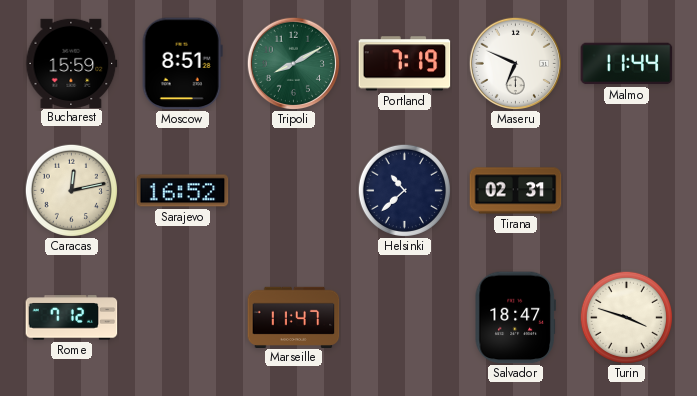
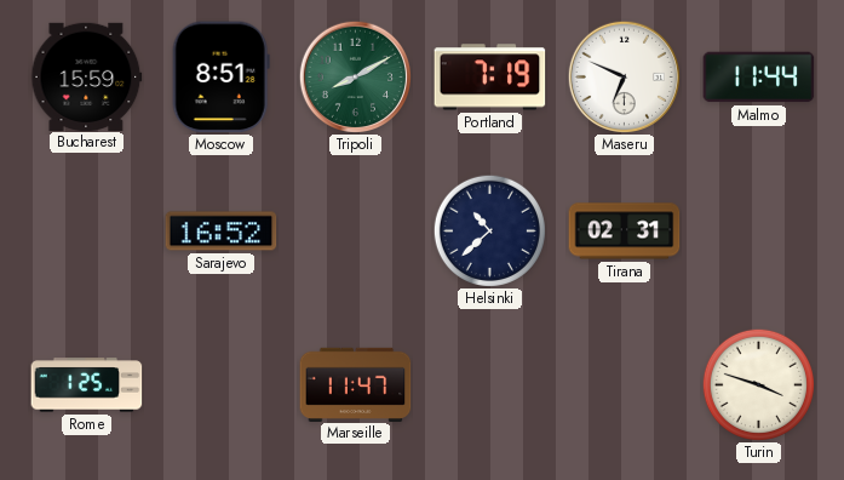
Caracas: 12:13 -> none
Rome: 7:12 -> 1:25
Salvador: 18:47 -> none
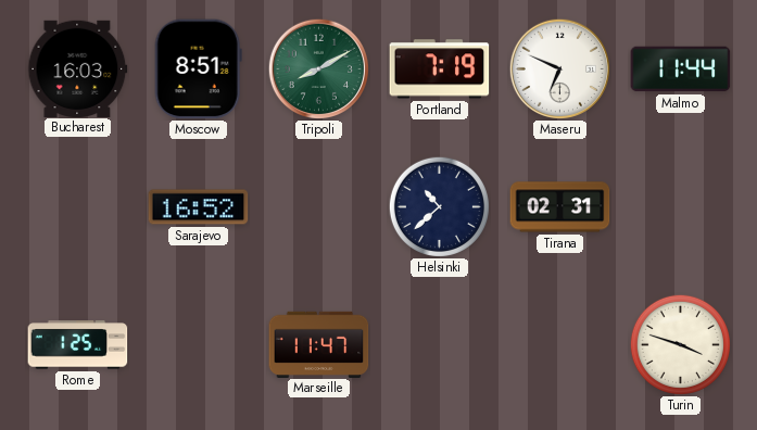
Bucharest: 15:59 -> 16:03
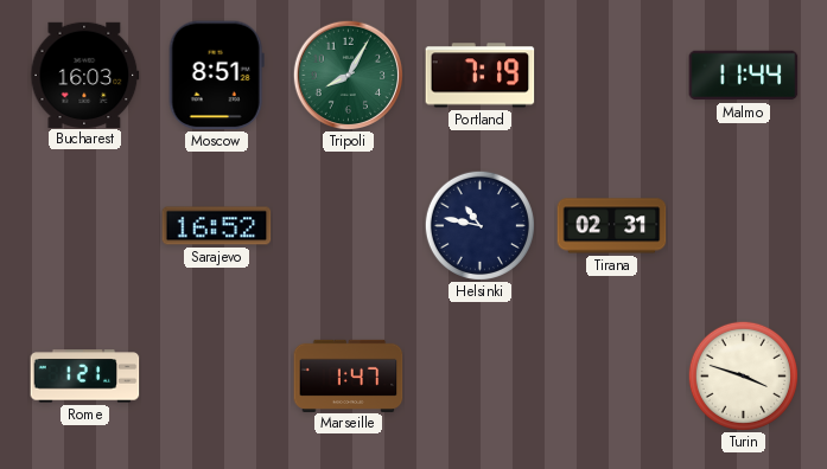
Tripoli: 8:10 -> 8:05
Maseru: 6:49 -> none
Helsinki: 10:38 -> 10:47
Rome: 1:25 -> 1:21
Marseille: 11:47 -> 1:47
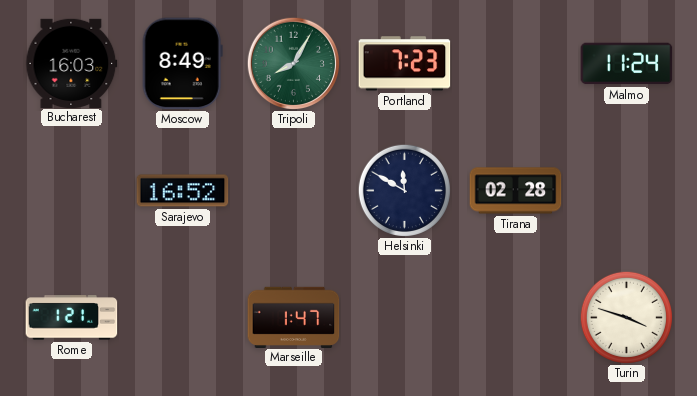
Moscow: 8:51 -> 8:49
Portland: 7:19 -> 7:23
Malmo: 11:44 -> 11:24
Helsinki: 10:47 -> 11:50
Tirana: 02:31 -> 02:28
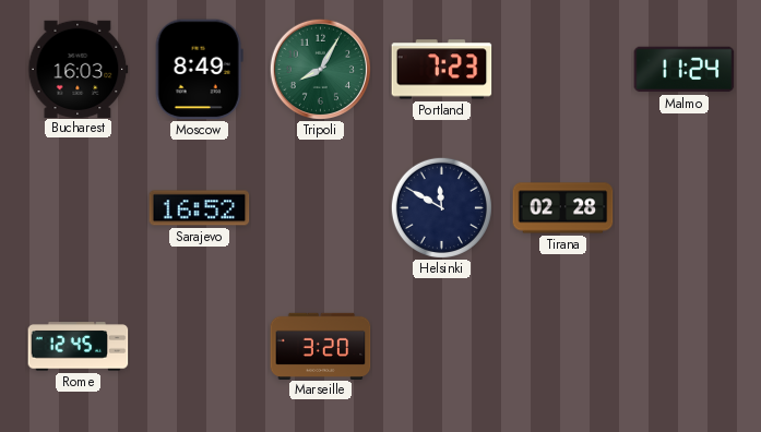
Rome: 1:21 -> 12:45
Marseille: 1:47 -> 3:20
Turin: 3:48 -> none
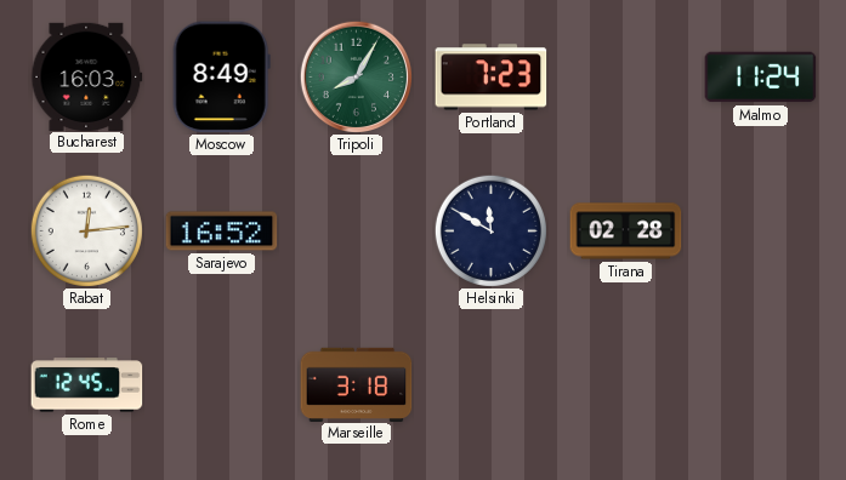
Rabat: none -> 12:14
Marseille: 3:20 -> 3:18
